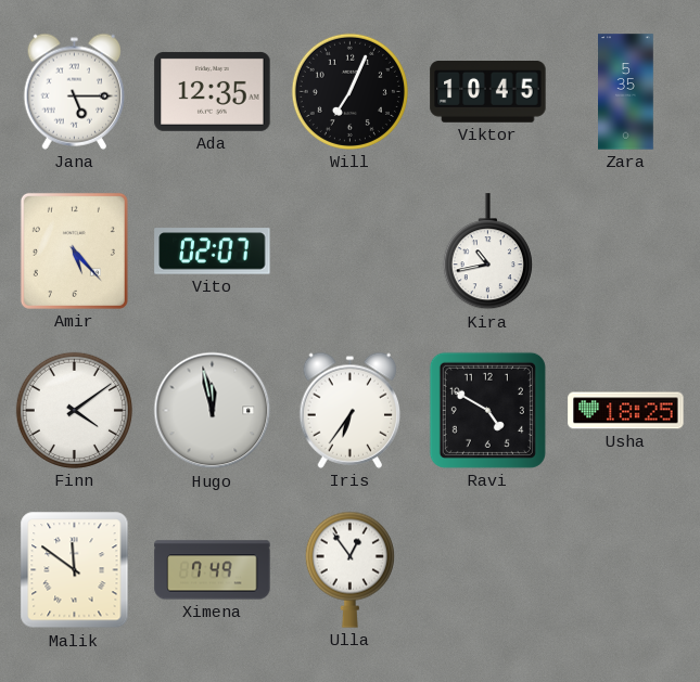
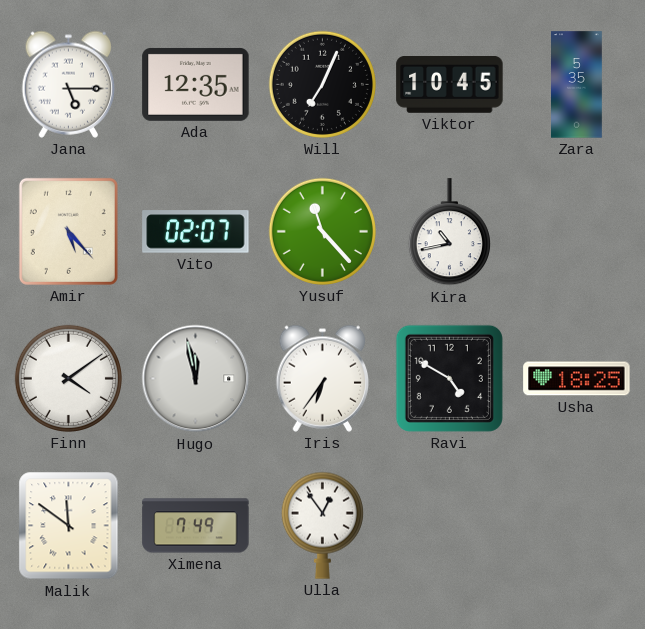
Yusuf: none -> 11:23
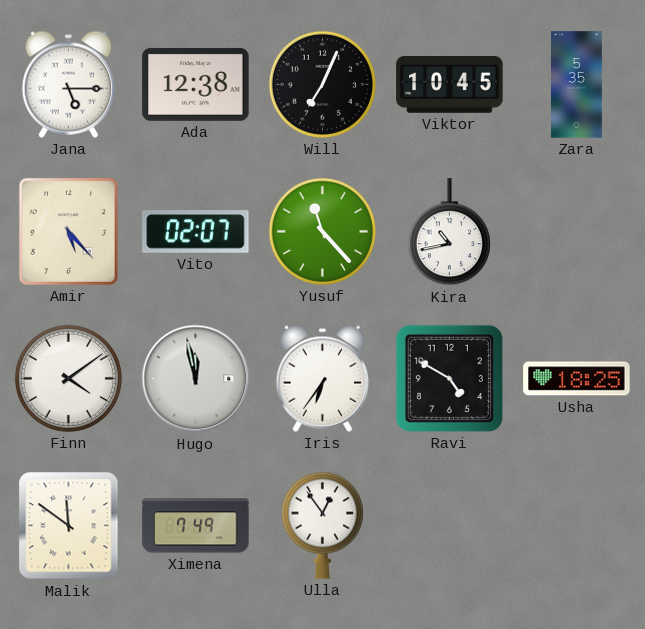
Ada: 12:35 -> 12:38
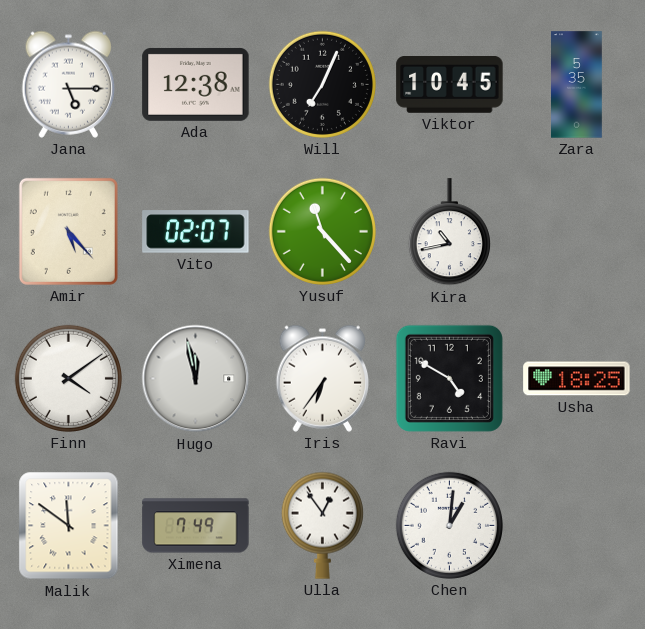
Chen: none -> 1:01
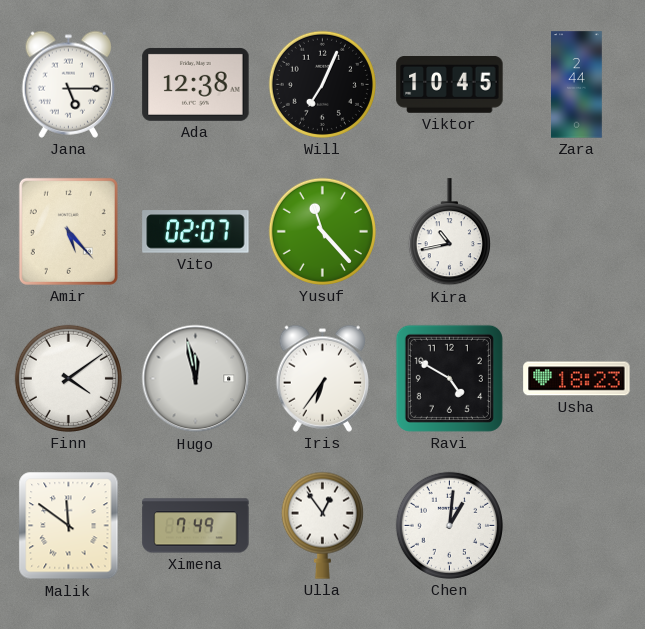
Zara: 5:35 -> 2:44
Usha: 18:25 -> 18:23
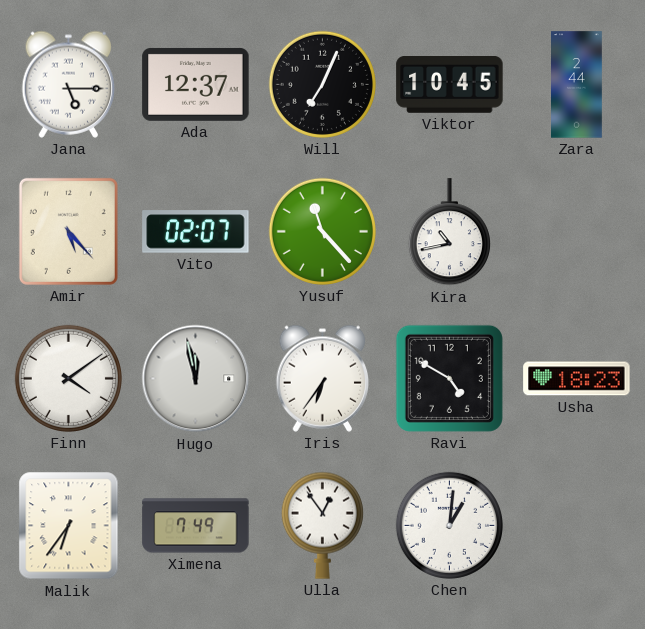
Ada: 12:38 -> 12:37
Malik: 11:51 -> 6:36
